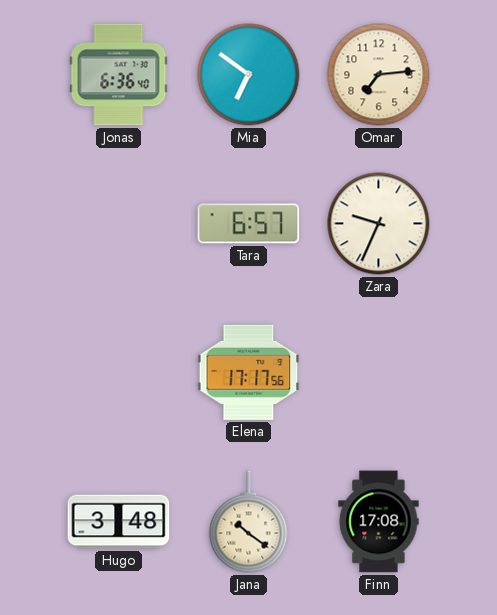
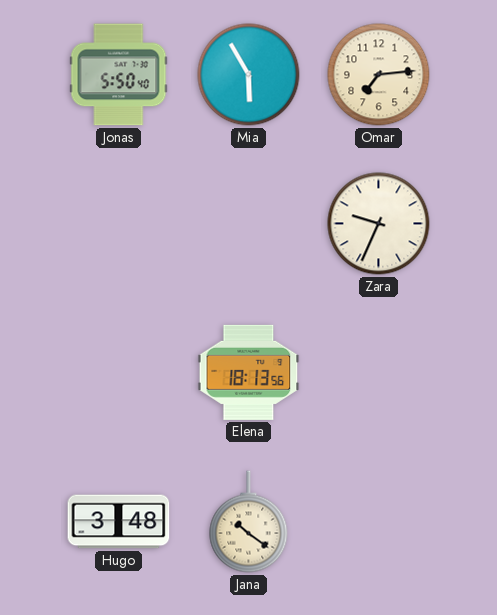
Jonas: 6:36 -> 5:50
Mia: 6:51 -> 5:55
Tara: 6:57 -> none
Elena: 17:17 -> 18:13
Finn: 17:08 -> none
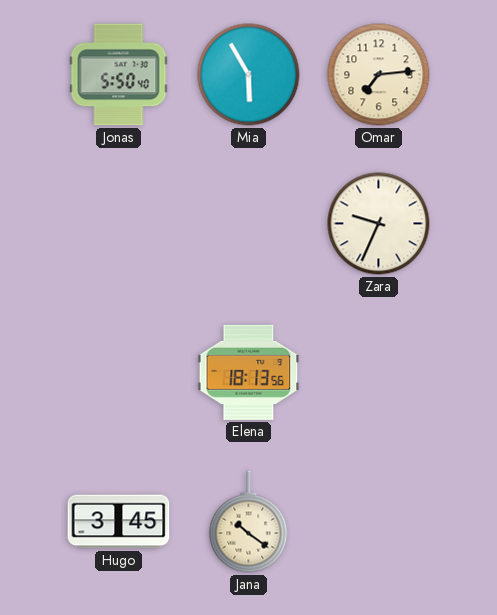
Hugo: 3:48 -> 3:45
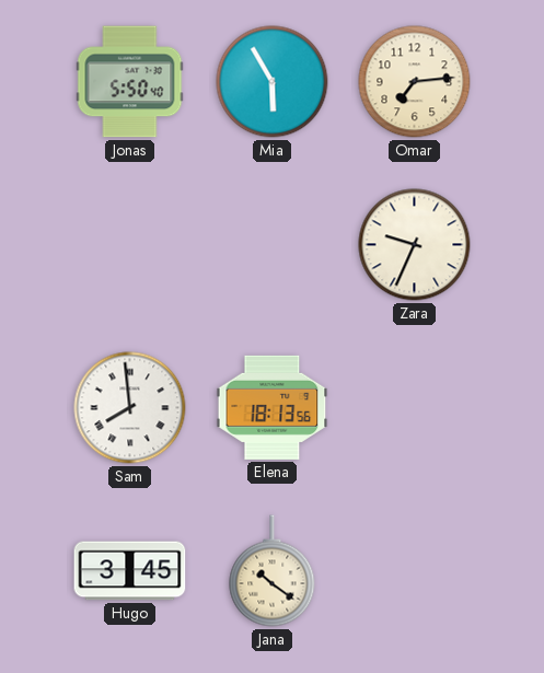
Sam: none -> 7:59
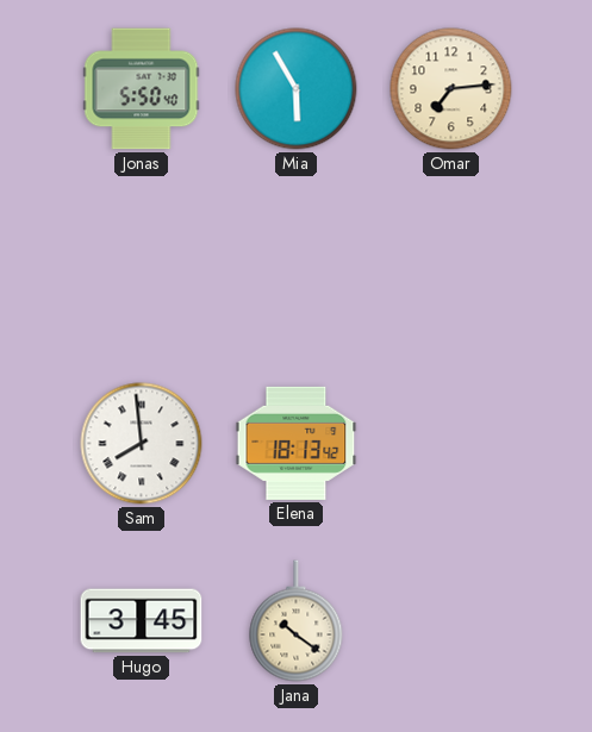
Zara: 9:34 -> none
Elena: 18:13:56 -> 18:13:42
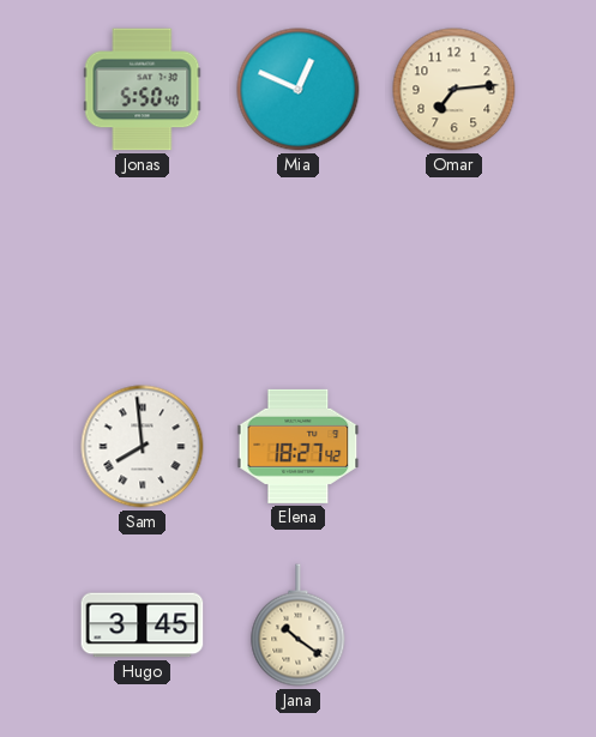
Mia: 5:55 -> 12:49
Elena: 18:13 -> 18:27
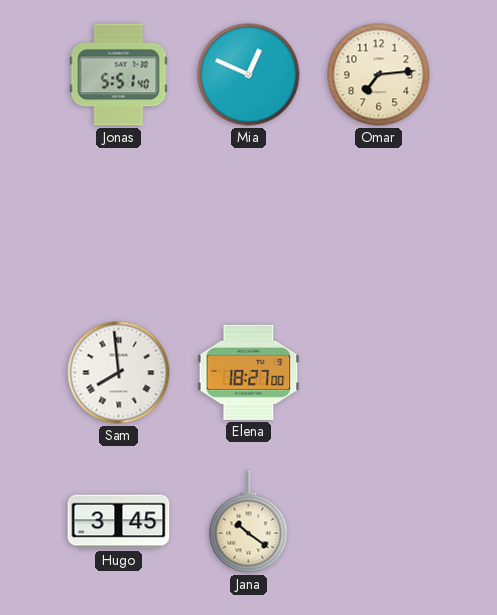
Jonas: 5:50 -> 5:51
Elena: 18:27:42 -> 18:27:00
